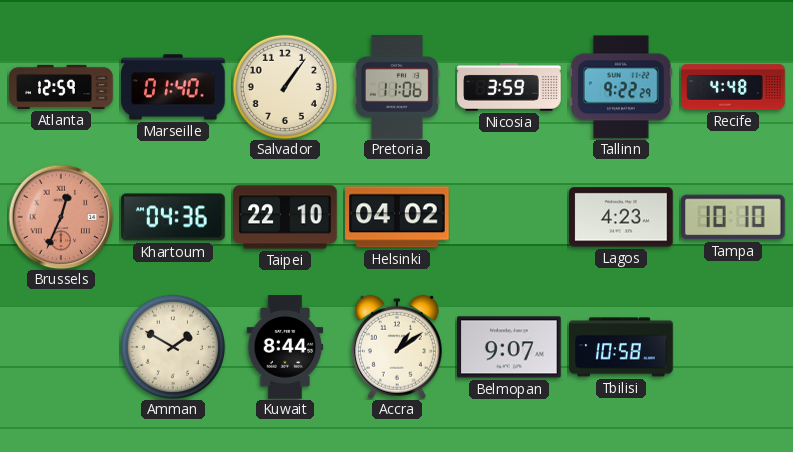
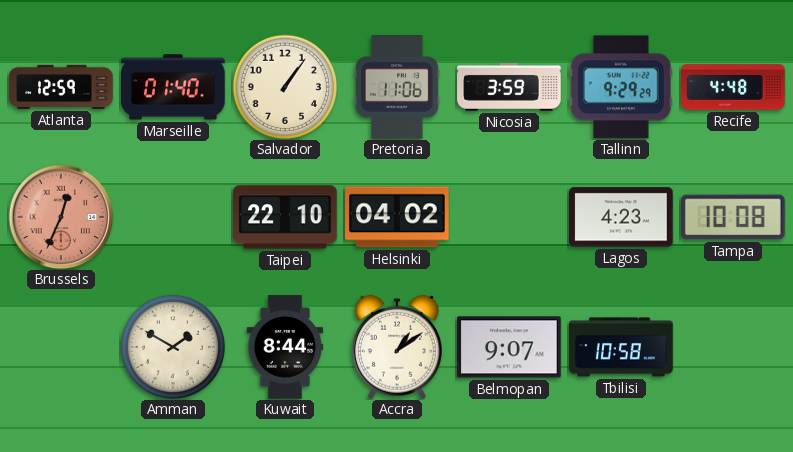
Tallinn: 9:22 -> 9:29
Khartoum: 04:36 -> none
Tampa: 10:10 -> 10:08
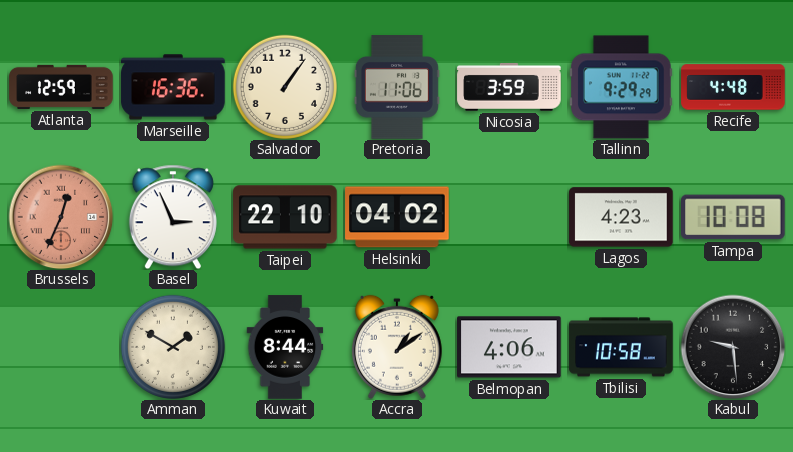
Marseille: 01:40 -> 16:36
Basel: none -> 2:56
Belmopan: 9:07 -> 4:06
Kabul: none -> 9:29
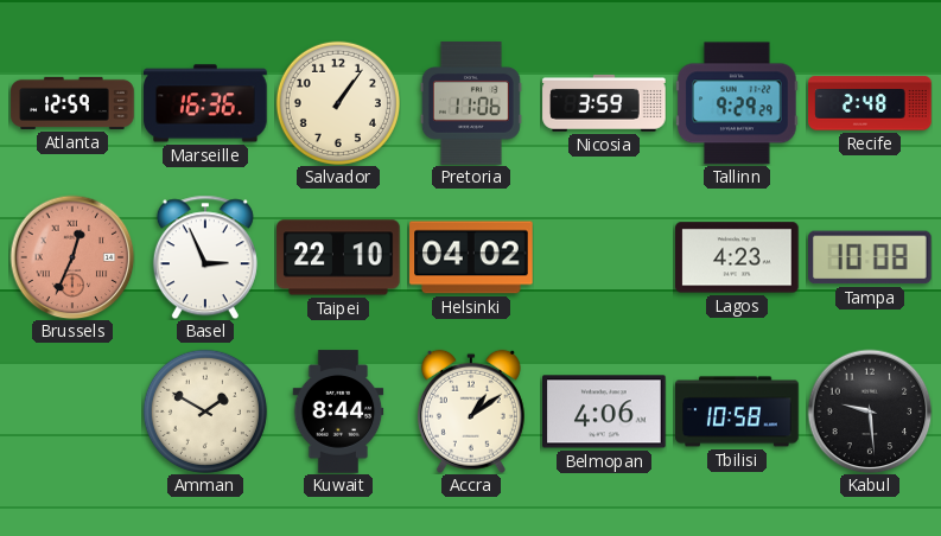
Recife: 4:48 -> 2:48
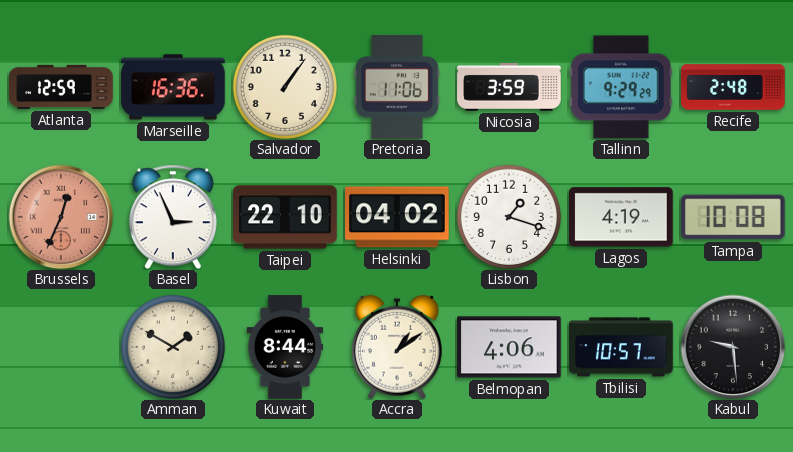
Lisbon: none -> 1:18
Lagos: 4:23 -> 4:19
Tbilisi: 10:58 -> 10:57
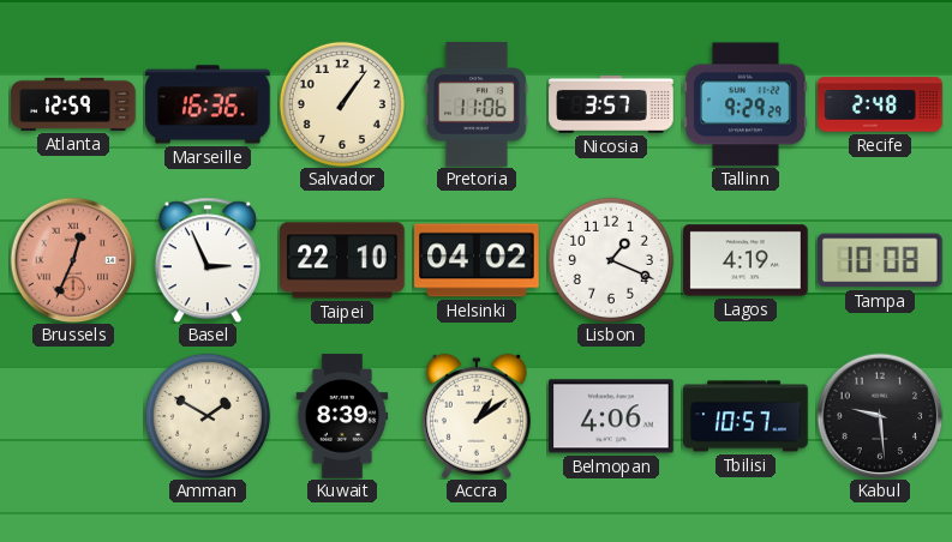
Nicosia: 3:59 -> 3:57
Lisbon: 1:18 -> 1:19
Kuwait: 8:44 -> 8:39
